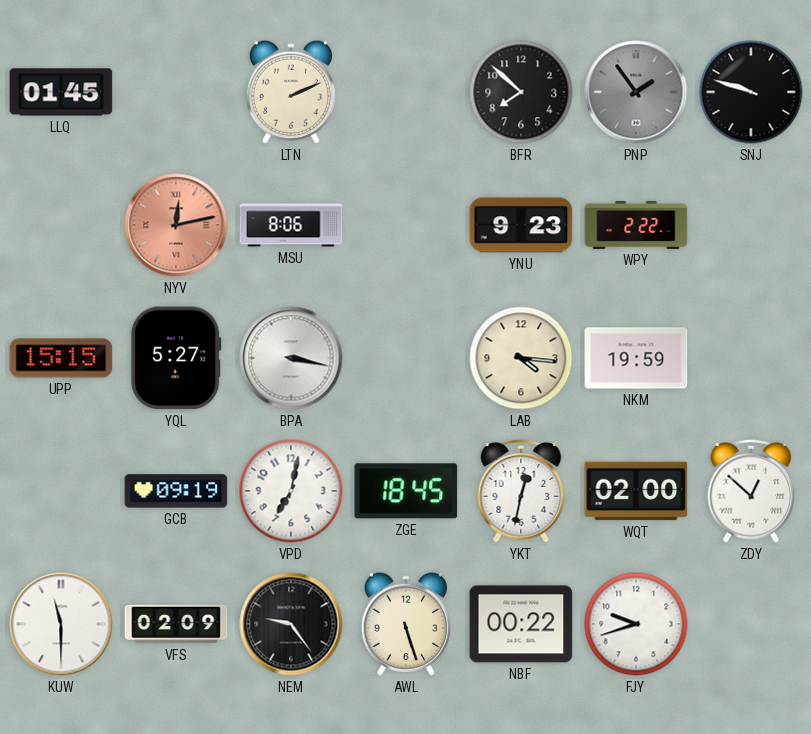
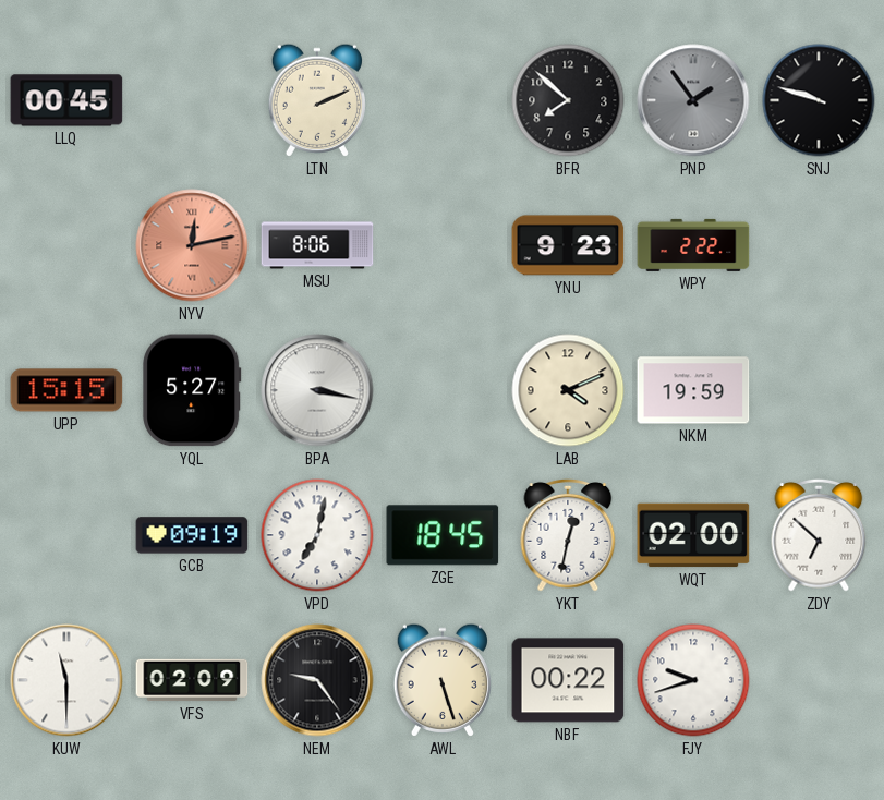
LLQ: 01:45 -> 00:45
LAB: 4:16 -> 4:11
ZDY: 12:52 -> 6:52
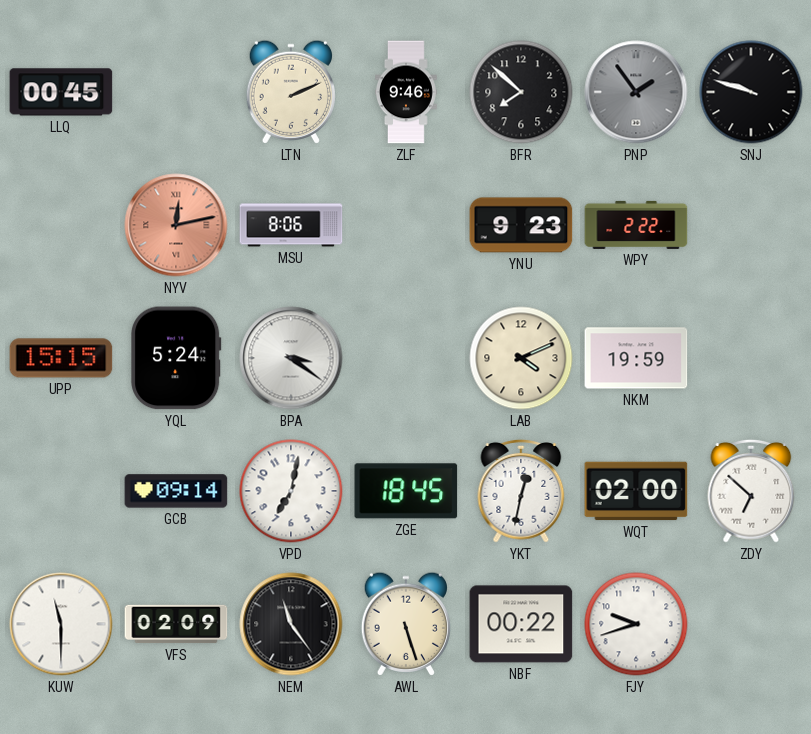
ZLF: none -> 9:46
YQL: 5:27 -> 5:24
BPA: 3:17 -> 3:21
GCB: 09:19 -> 09:14
NEM: 9:24 -> 11:24
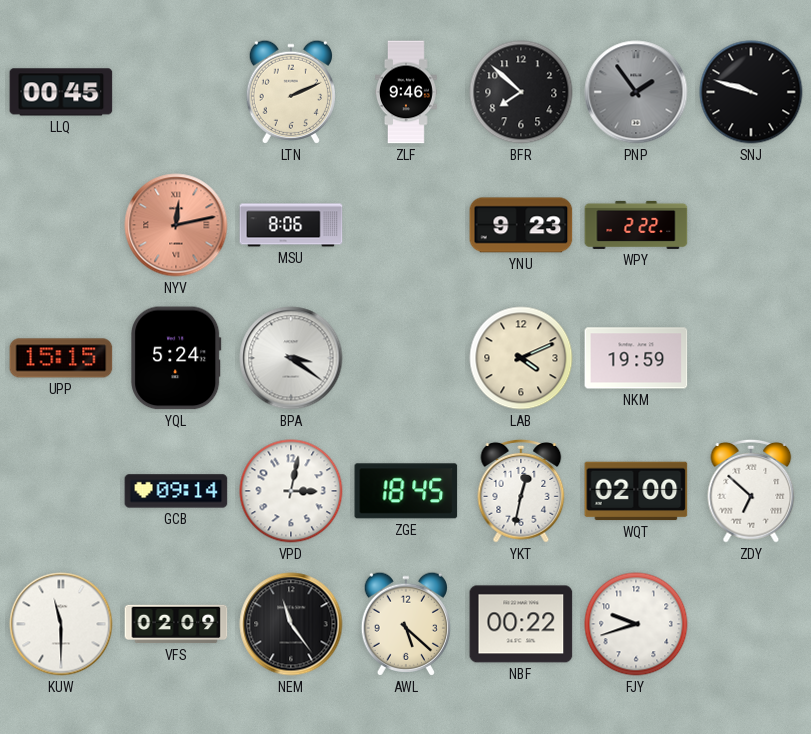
VPD: 7:02 -> 3:02
AWL: 5:27 -> 5:22
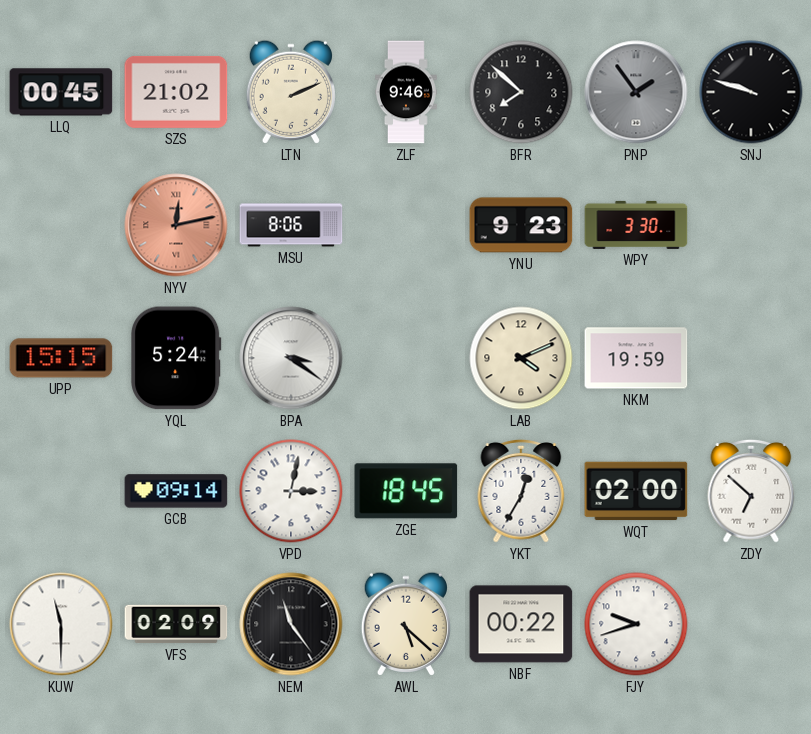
SZS: none -> 21:02
WPY: 2:22 -> 3:30
YKT: 12:32 -> 12:35
